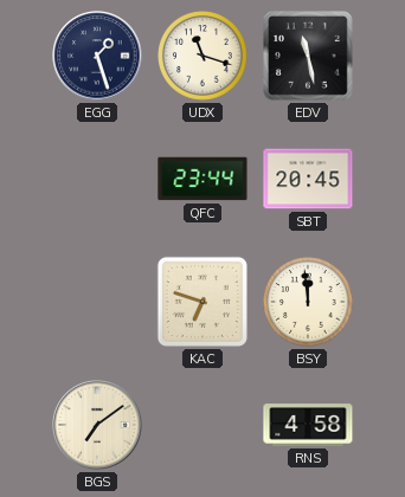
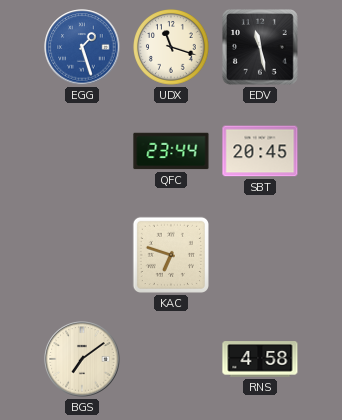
EGG dial: navy -> blue
BSY: 11:59 -> none
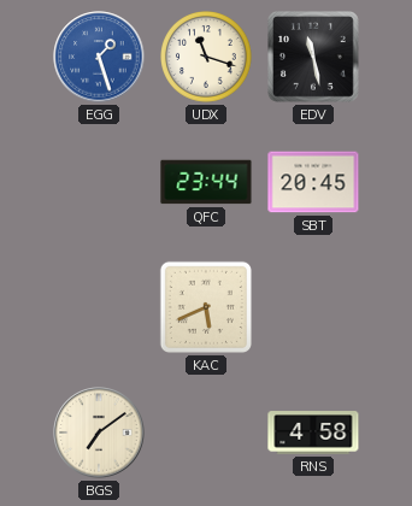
KAC: 6:48 -> 5:41
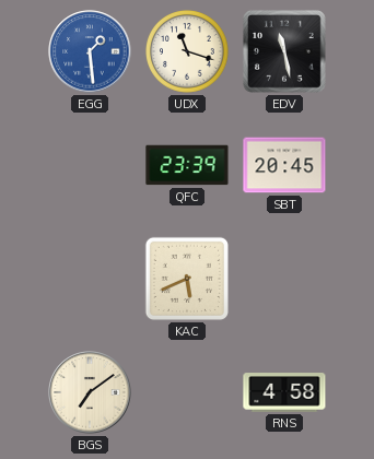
EGG: 1:27 -> 1:29
QFC: 23:44 -> 23:39
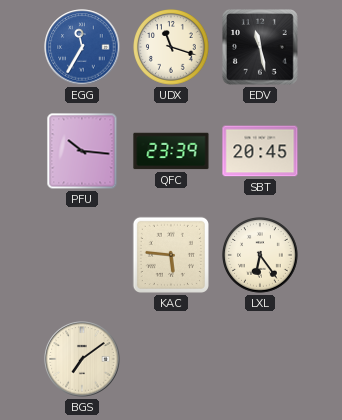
EGG: 1:29 -> 11:35
PFU: none -> 10:16
KAC: 5:41 -> 5:46
LXL: none -> 6:24
RNS: 4:58 -> none
